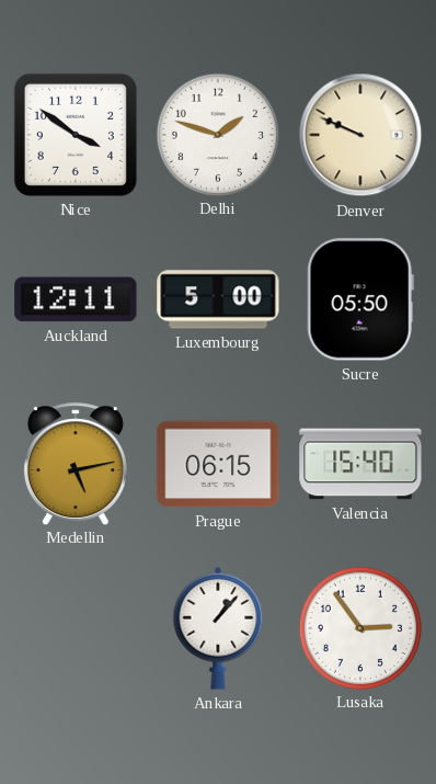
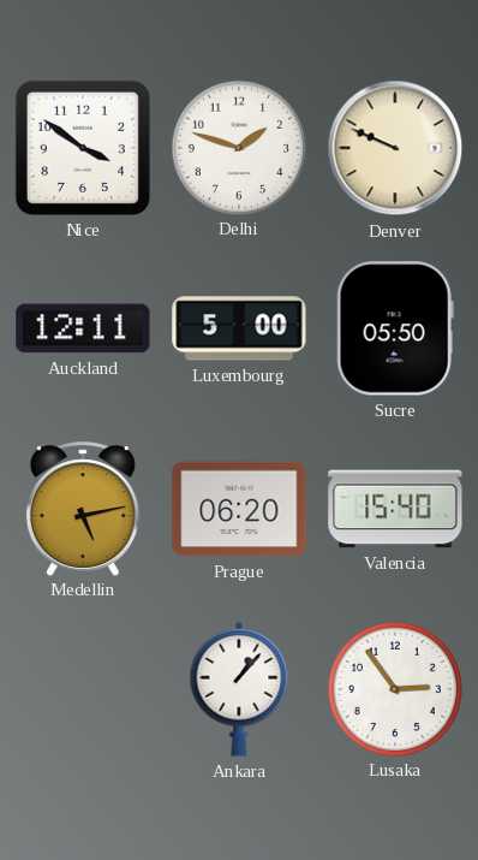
Prague: 06:15 -> 06:20
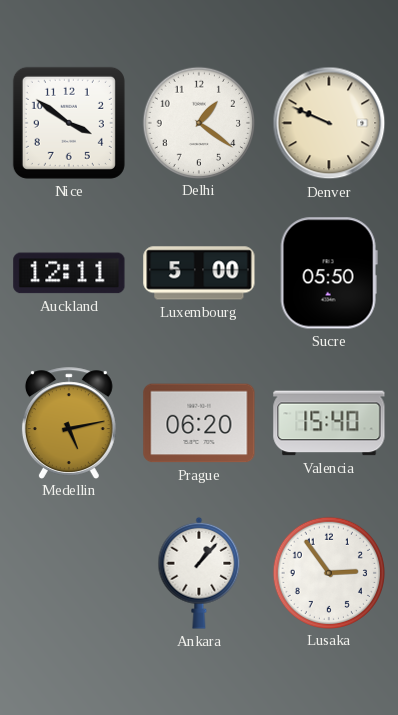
Delhi: 1:48 -> 1:21
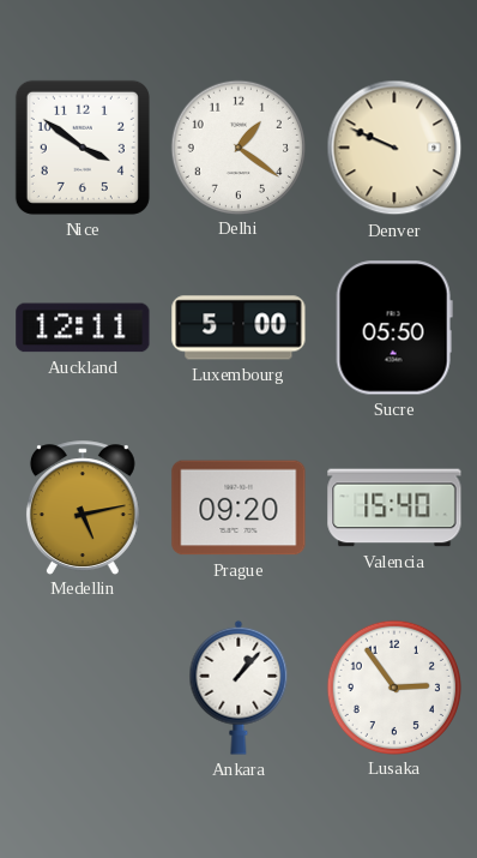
Prague: 06:20 -> 09:20
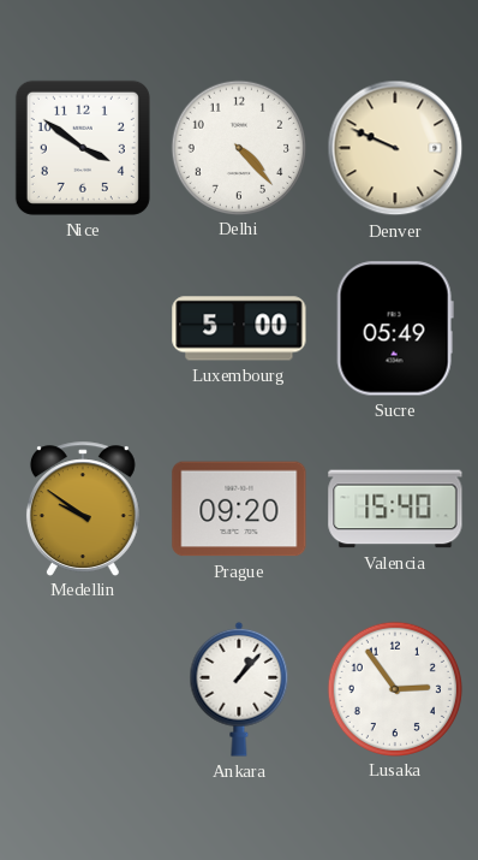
Delhi: 1:21 -> 4:23
Auckland: 12:11 -> none
Sucre: 05:50 -> 05:49
Medellin: 5:13 -> 9:51
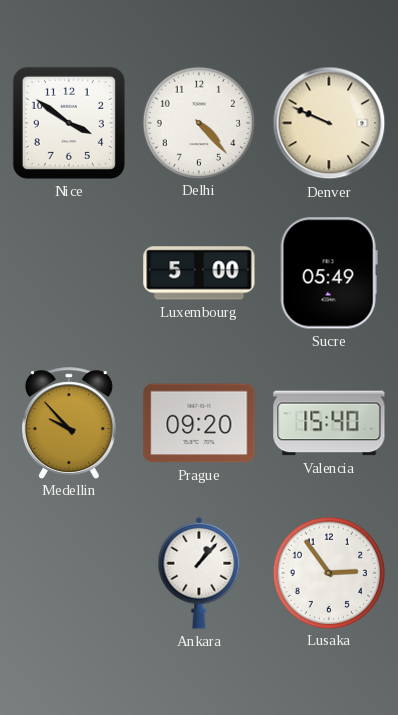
Medellin: 9:51 -> 9:53
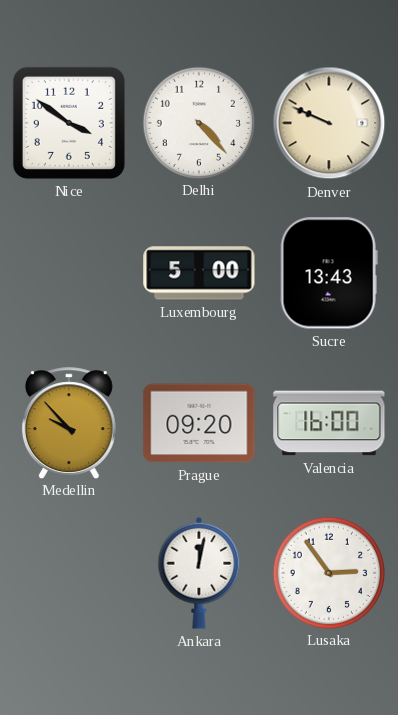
Sucre: 05:49 -> 13:43
Valencia: 15:40 -> 16:00
Ankara: 1:07 -> 12:02
